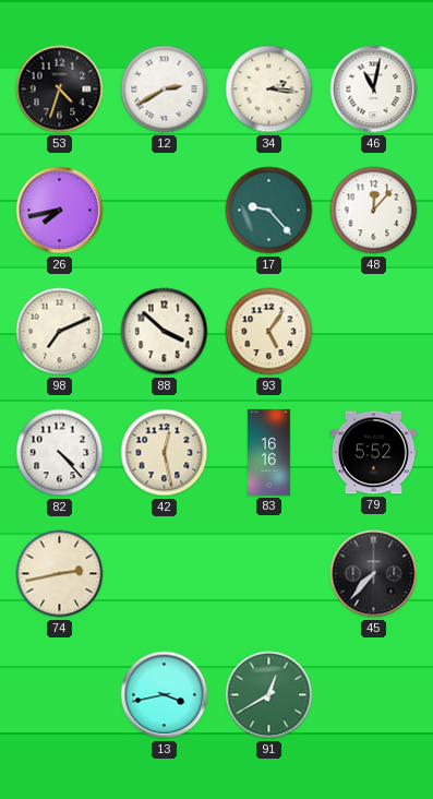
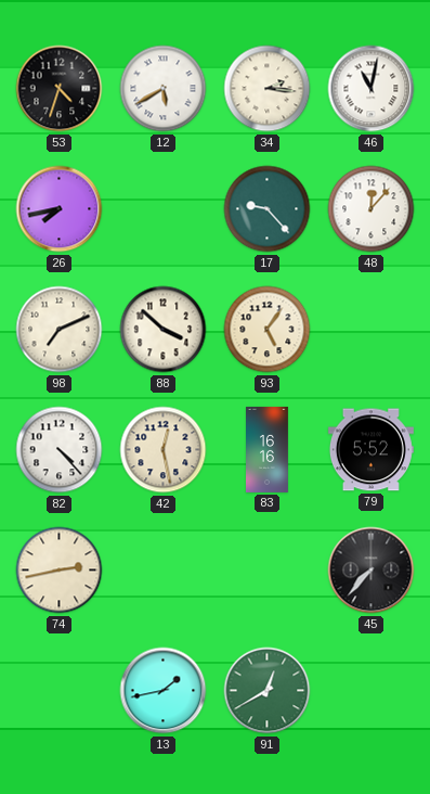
12: 2:40 -> 5:40
13: 3:43 -> 1:43
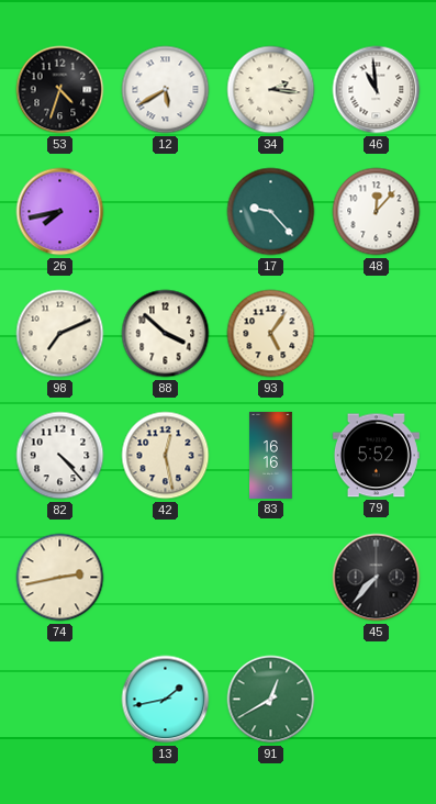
46: 11:02 -> 10:59
